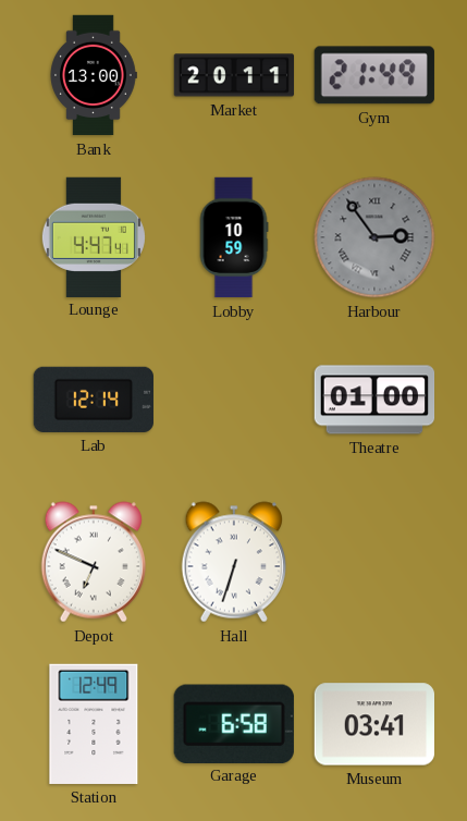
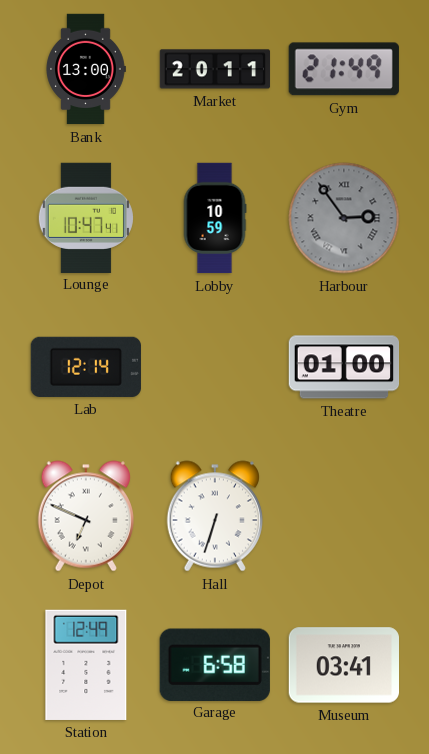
Lounge: 4:47 -> 10:47
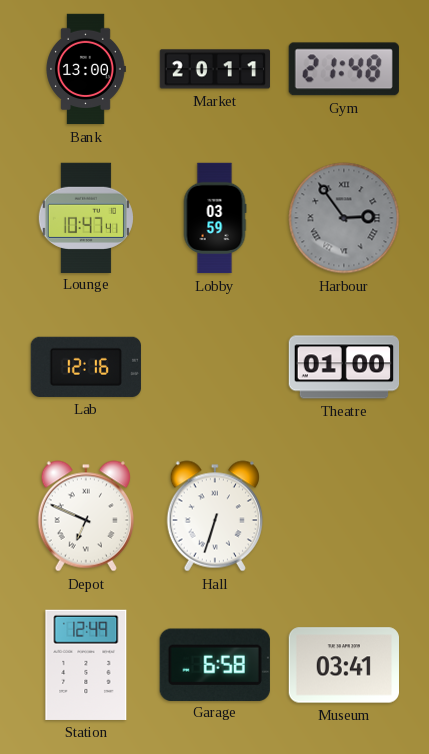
Gym: 21:49 -> 21:48
Lobby: 10:59 -> 03:59
Lab: 12:14 -> 12:16
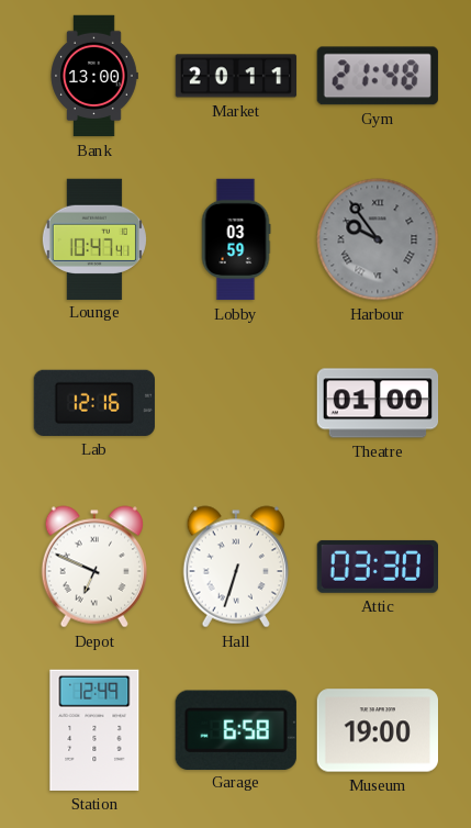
Harbour: 2:54 -> 9:54
Attic: none -> 03:30
Museum: 03:41 -> 19:00
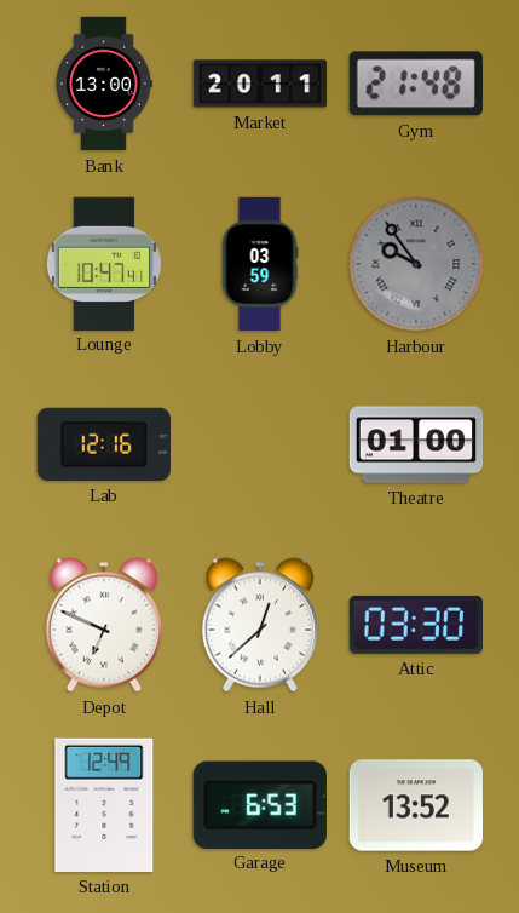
Hall: 6:33 -> 12:38
Garage: 6:58 -> 6:53
Museum: 19:00 -> 13:52
